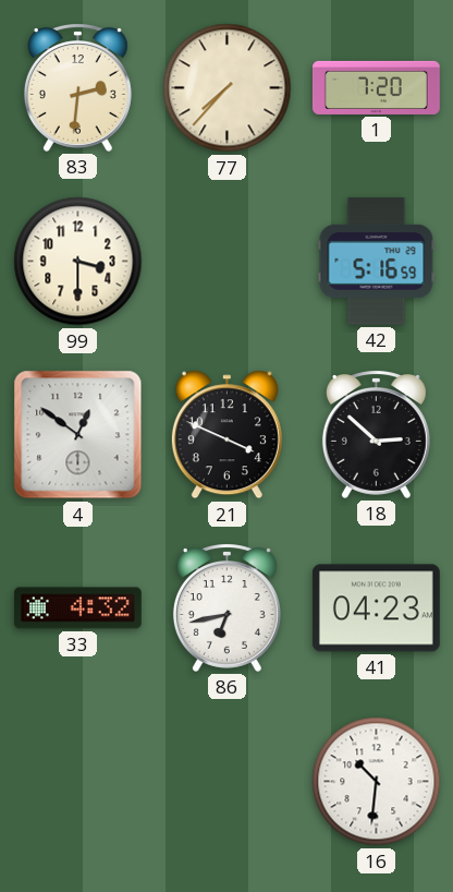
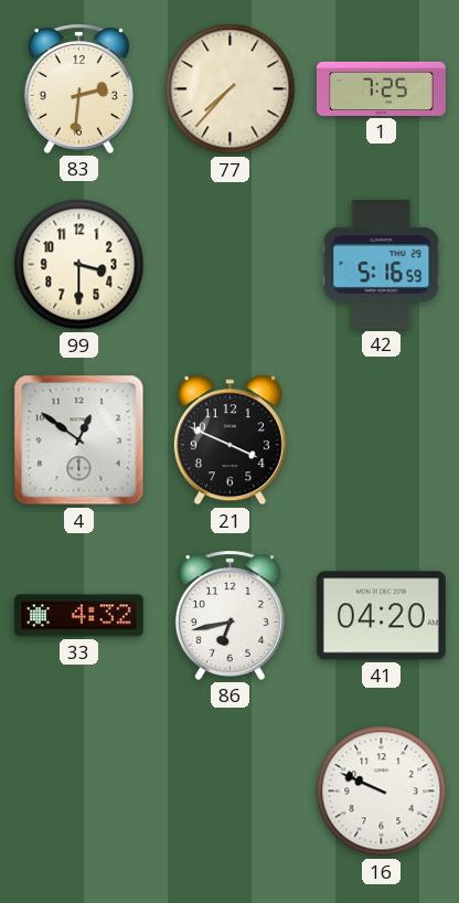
1: 7:20 -> 7:25
18: 2:52 -> none
41: 04:23 -> 04:20
16: 10:31 -> 9:49
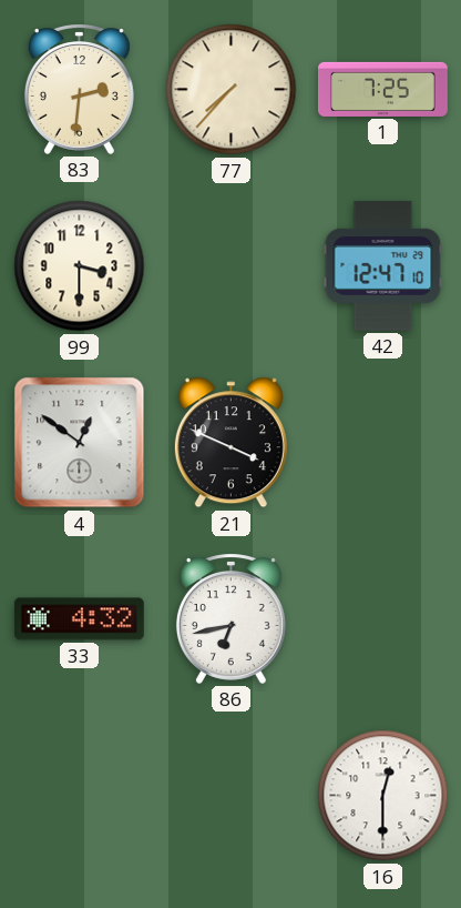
42: 5:16 -> 12:47
41: 04:20 -> none
16: 9:49 -> 12:30
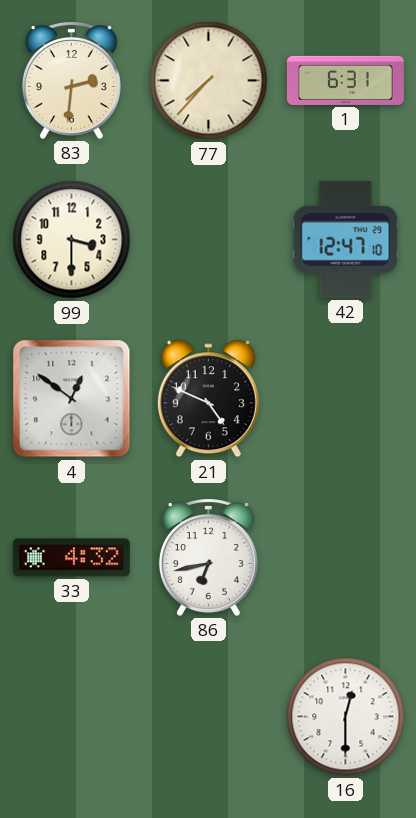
1: 7:25 -> 6:31
21: 3:49 -> 4:49
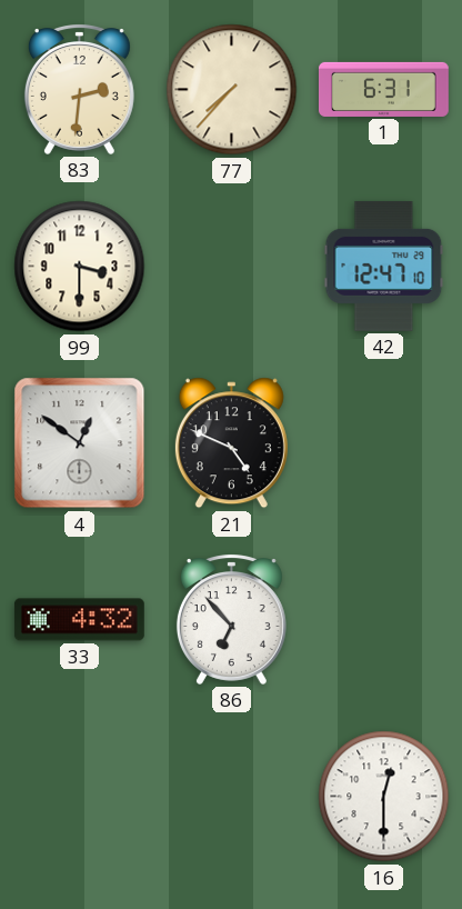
86: 6:43 -> 6:53
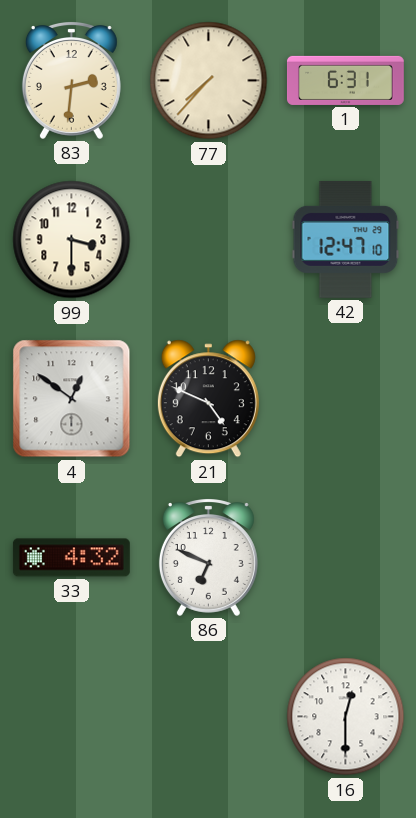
86: 6:53 -> 6:49
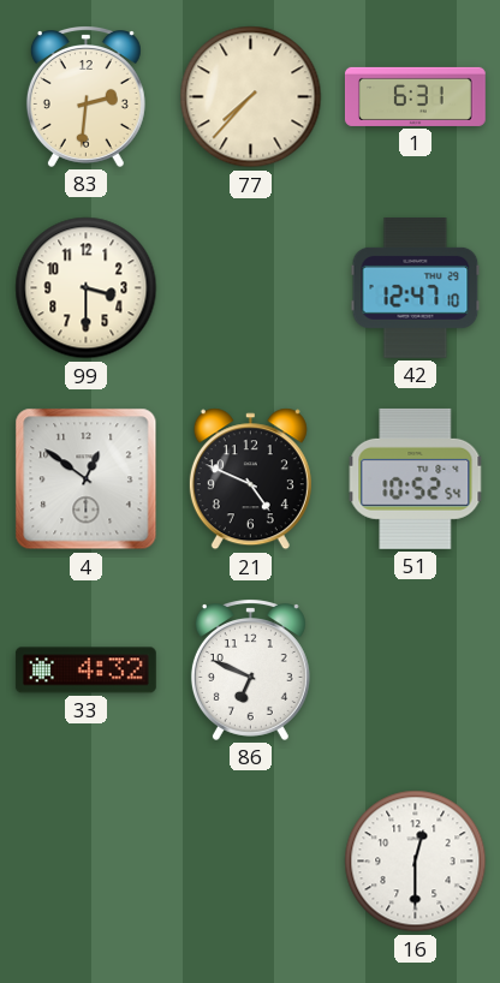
51: none -> 10:52
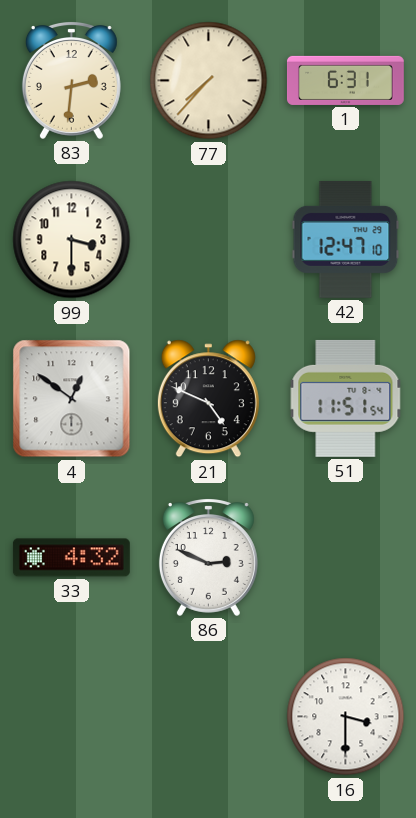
51: 10:52 -> 11:51
86: 6:49 -> 2:49
16: 12:30 -> 3:30
